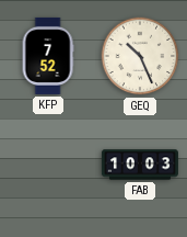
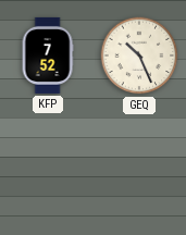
FAB: 10:03 -> none
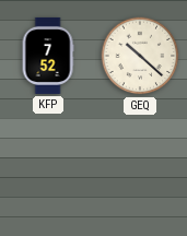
GEQ: 10:26 -> 10:22
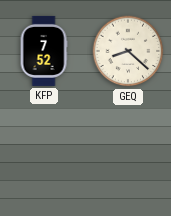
GEQ: 10:22 -> 8:22
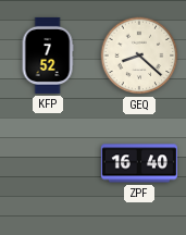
ZPF: none -> 16:40
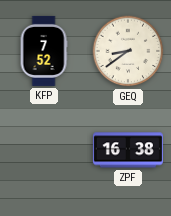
GEQ: 8:22 -> 8:39
ZPF: 16:40 -> 16:38
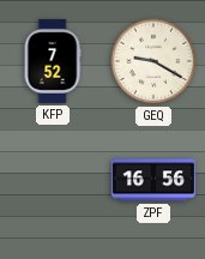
GEQ: 8:39 -> 9:20
ZPF: 16:38 -> 16:56
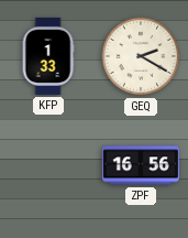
KFP: 7:52 -> 1:33
GEQ: 9:20 -> 2:20
